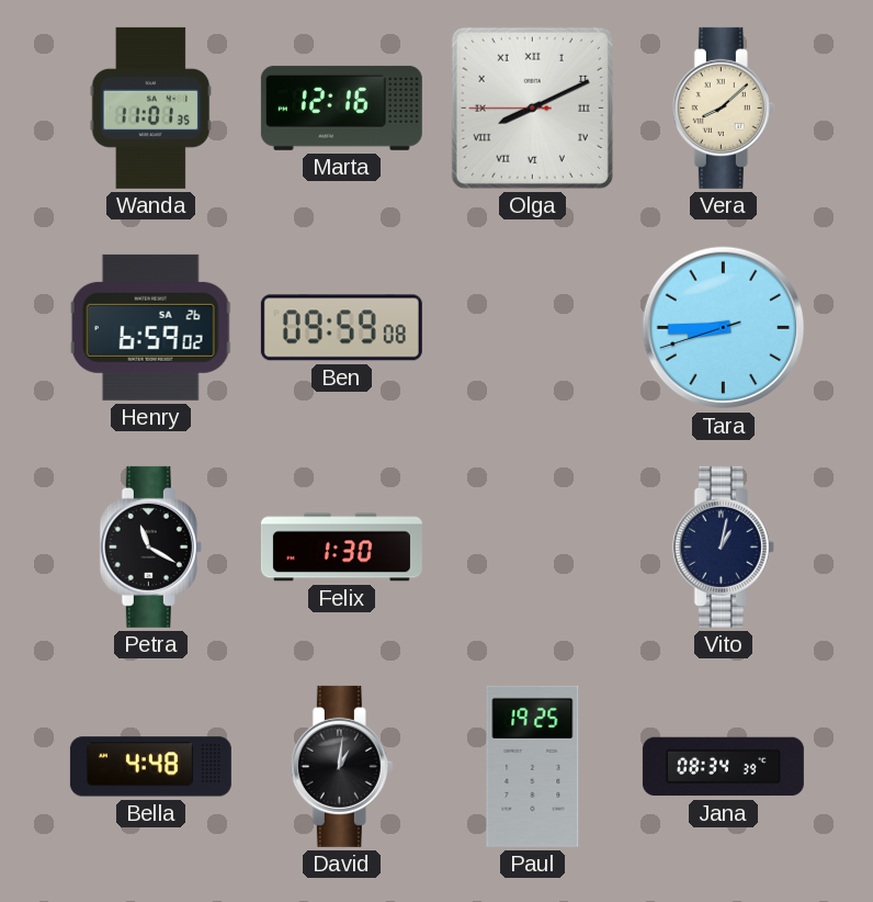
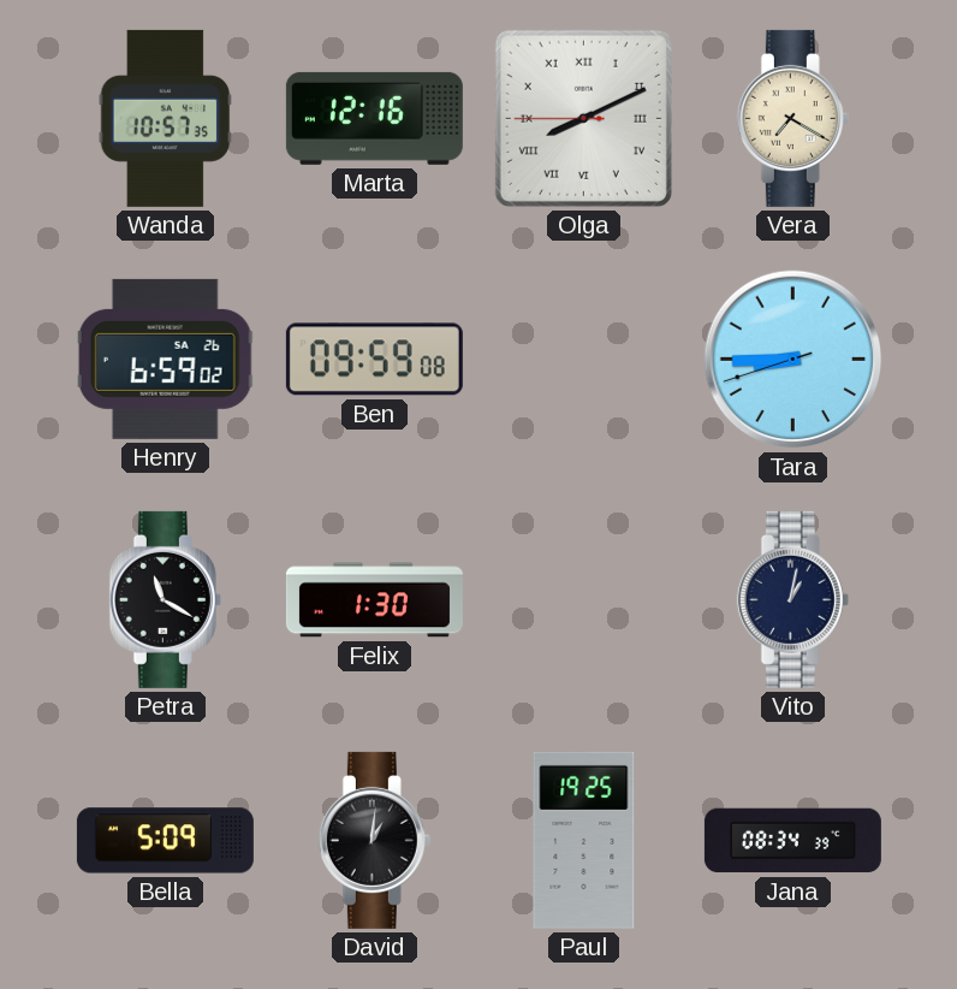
Wanda: 11:01 -> 10:57
Vera: 8:08 -> 7:20
Bella: 4:48 -> 5:09
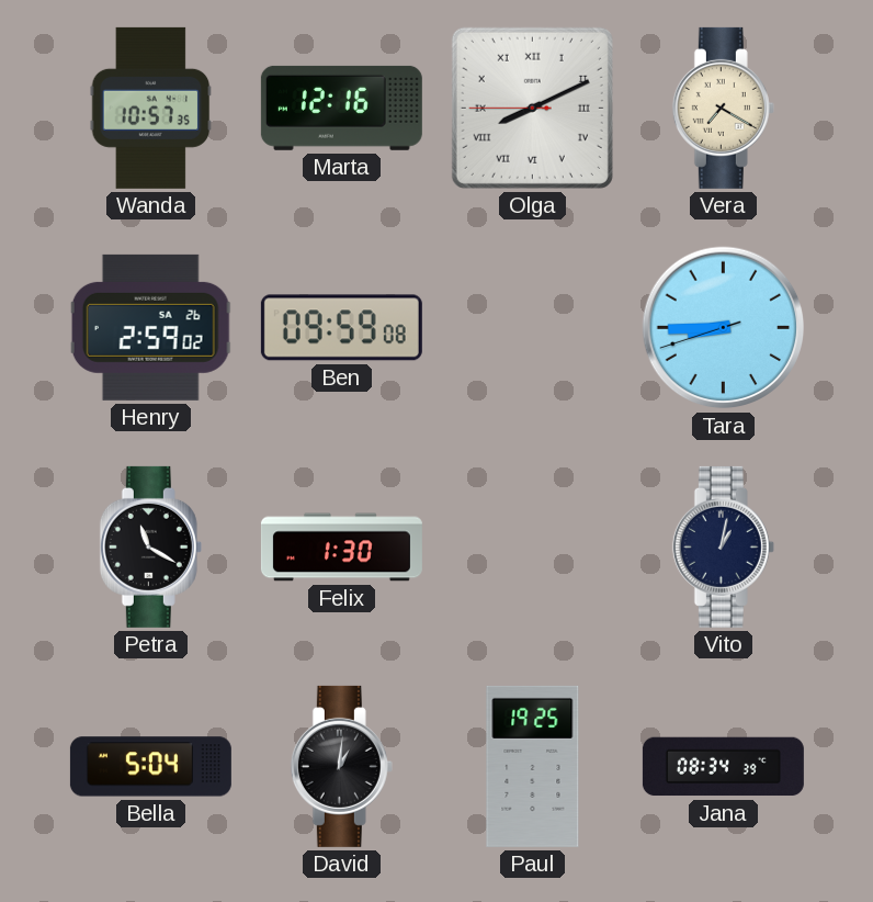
Henry: 6:59 -> 2:59
Bella: 5:09 -> 5:04
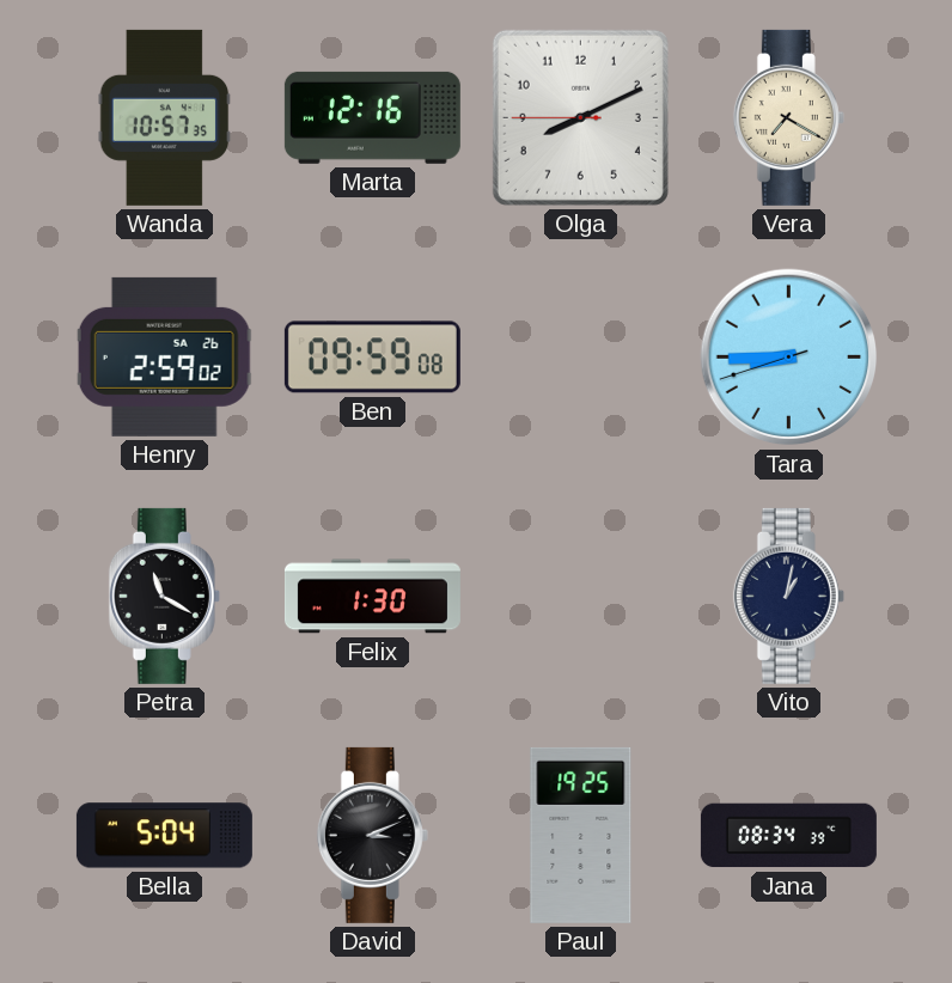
Olga numerals: Roman -> Arabic
David: 1:01 -> 3:11
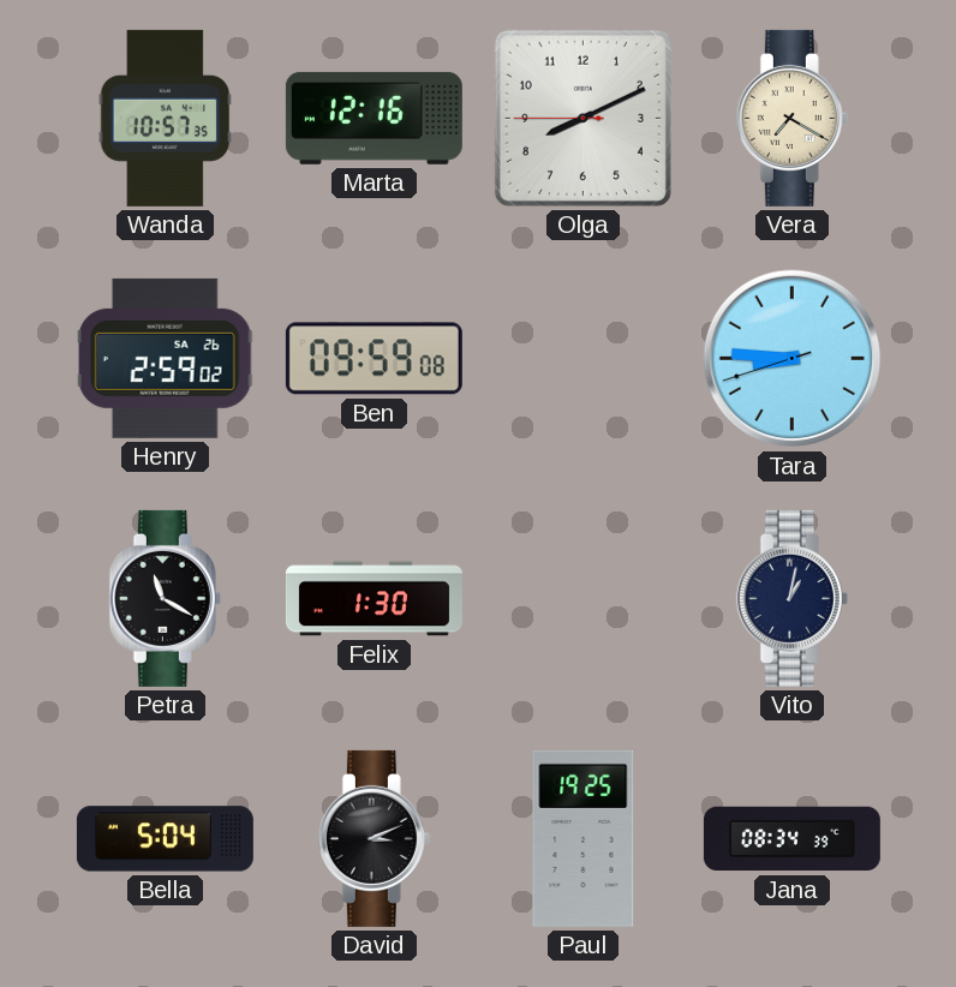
Tara: 8:44 -> 8:45
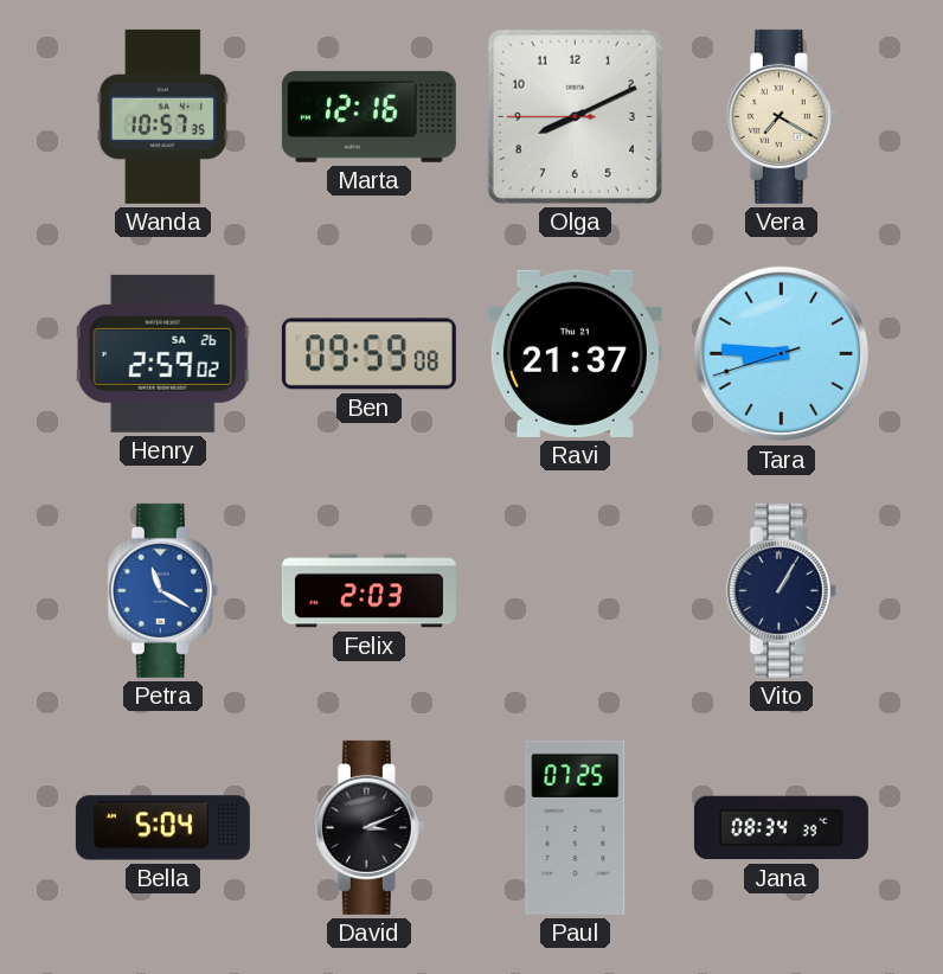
Ravi: none -> 21:37
Petra dial: black -> blue
Felix: 1:30 -> 2:03
Vito: 1:02 -> 1:05
Paul: 19:25 -> 07:25
